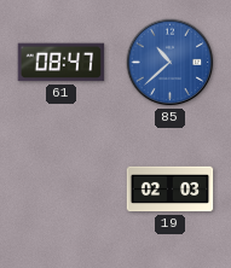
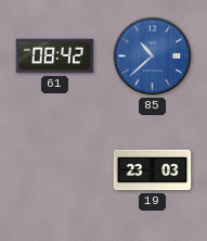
61: 08:47 -> 08:42
19: 02:03 -> 23:03
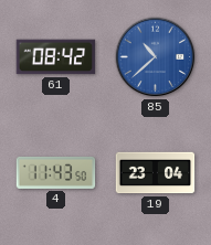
4: none -> 11:43
19: 23:03 -> 23:04
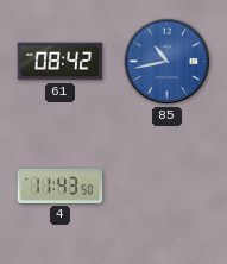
85: 10:38 -> 10:43
19: 23:04 -> none
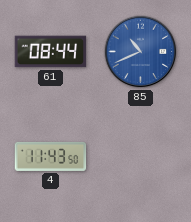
61: 08:42 -> 08:44
85: 10:43 -> 10:41
